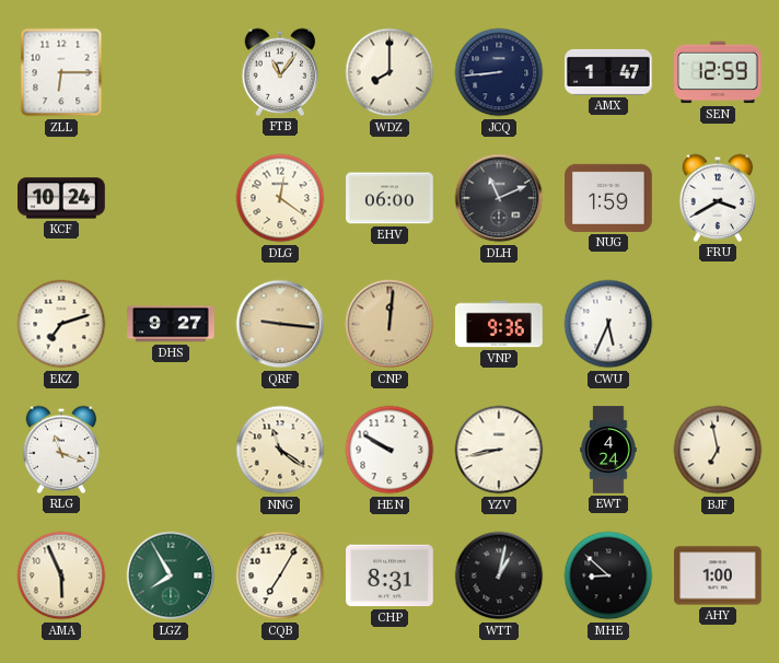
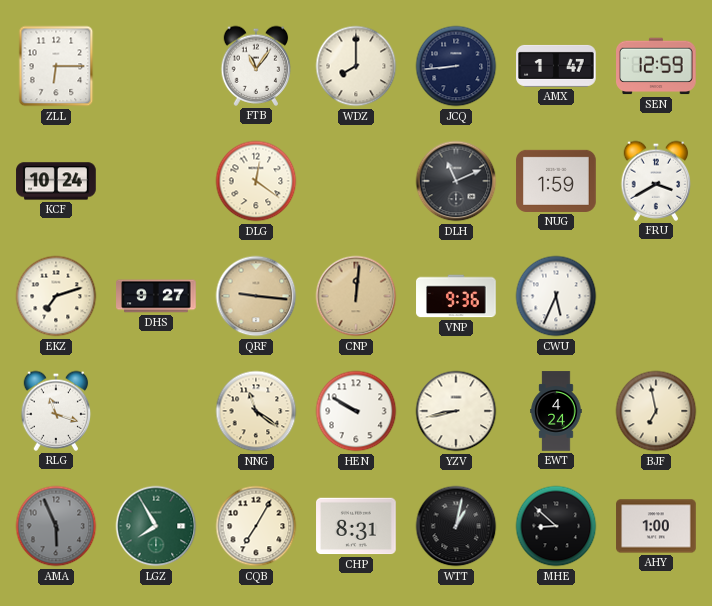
EHV: 06:00 -> none
AMA dial: cream -> grey
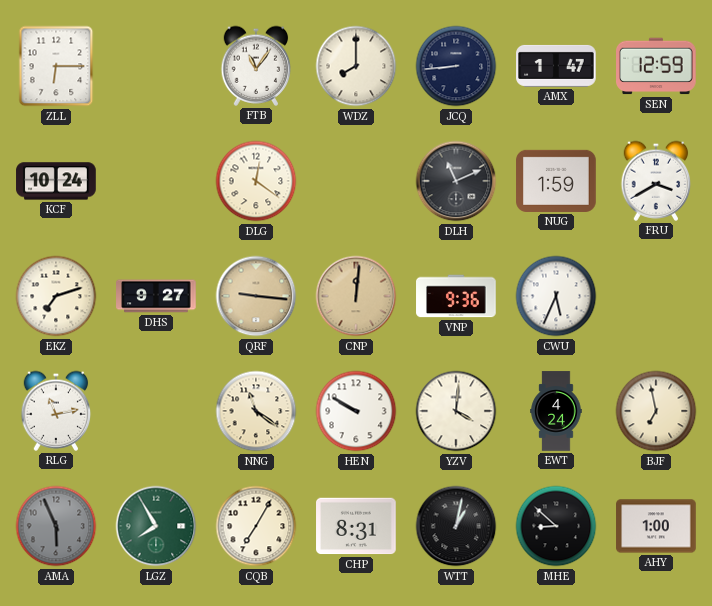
RLG: 11:18 -> 11:13
YZV: 8:43 -> 4:01
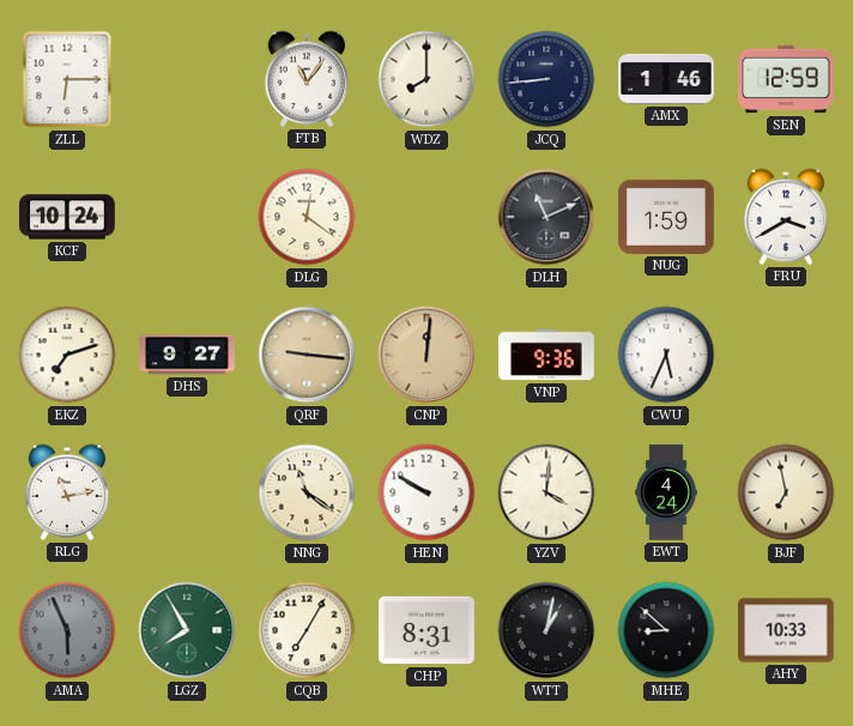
AMX: 1:47 -> 1:46
AHY: 1:00 -> 10:33
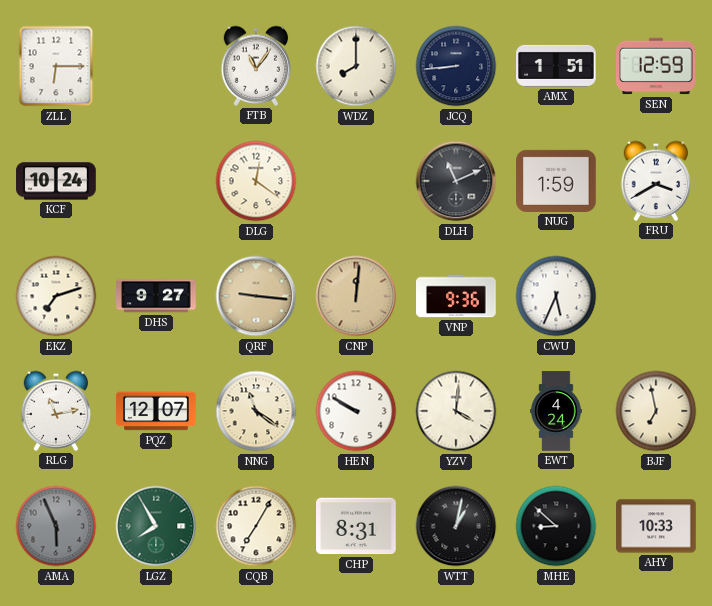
AMX: 1:46 -> 1:51
PQZ: none -> 12:07
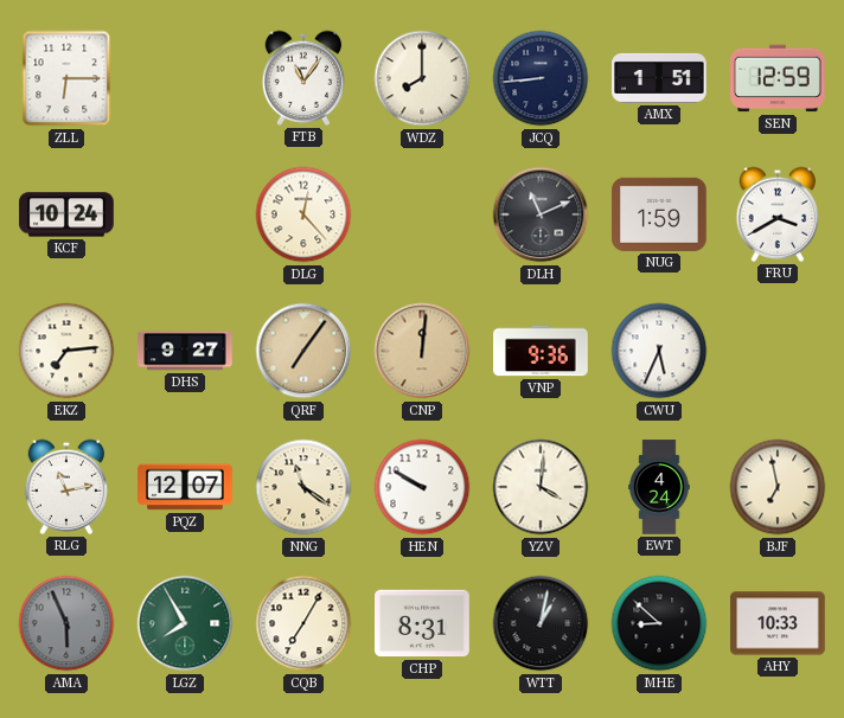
DLG: 12:21 -> 12:23
EKZ: 7:12 -> 7:14
QRF: 9:16 -> 7:06
